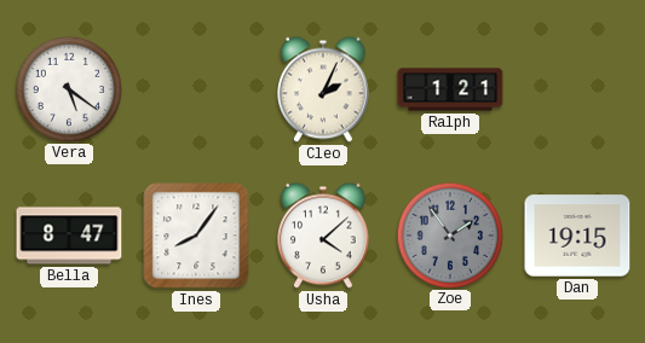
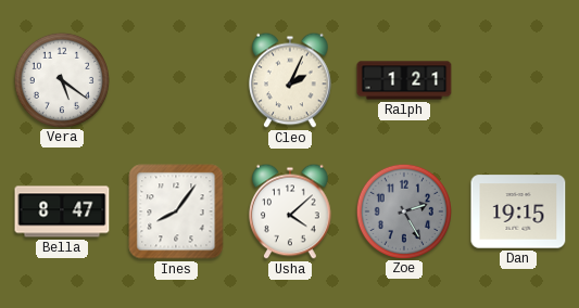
Zoe: 1:54 -> 2:25
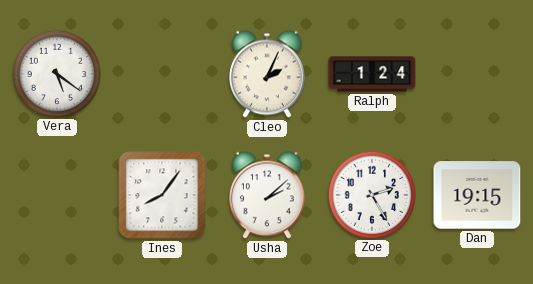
Ralph: 1:21 -> 1:24
Bella: 8:47 -> none
Usha: 4:08 -> 2:08
Zoe dial: grey -> white
